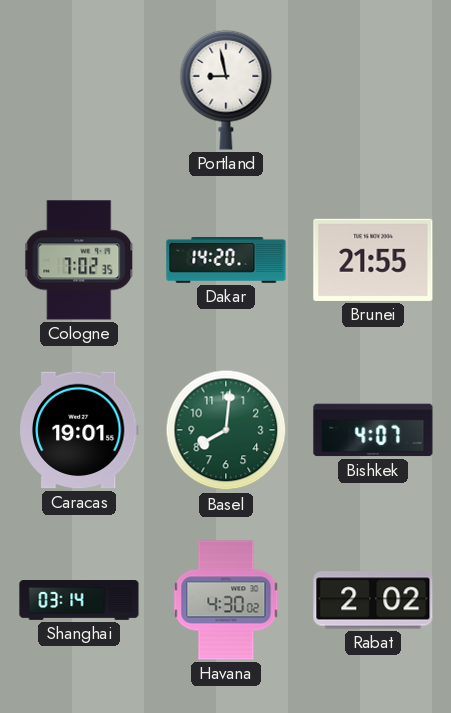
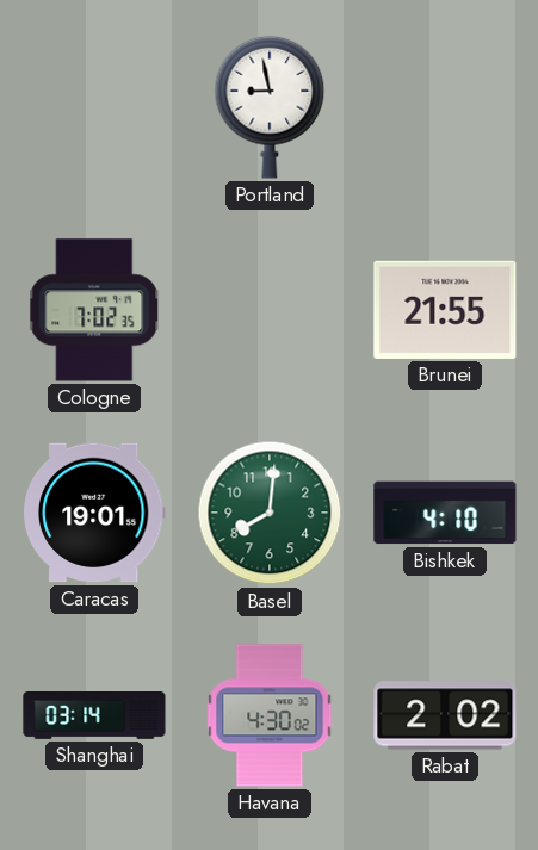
Dakar: 14:20 -> none
Bishkek: 4:07 -> 4:10
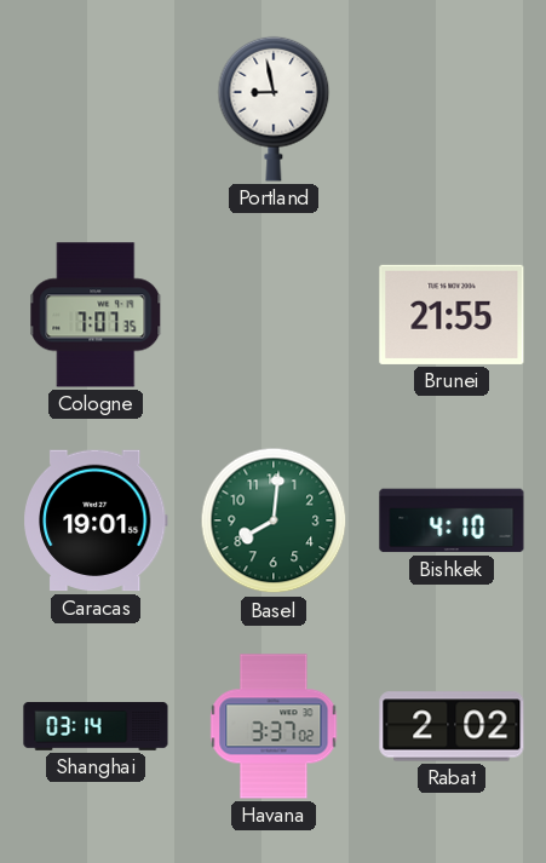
Cologne: 7:02 -> 7:07
Havana: 4:30 -> 3:37
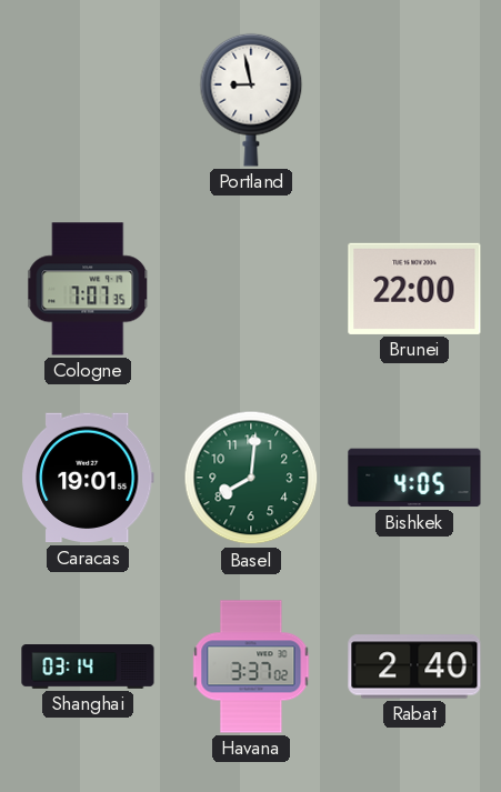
Brunei: 21:55 -> 22:00
Bishkek: 4:10 -> 4:05
Rabat: 2:02 -> 2:40
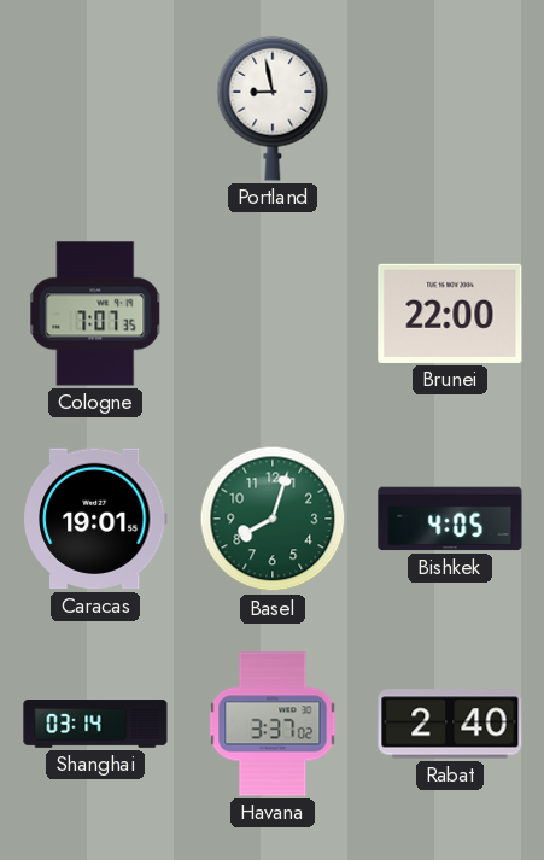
Basel: 8:01 -> 8:03
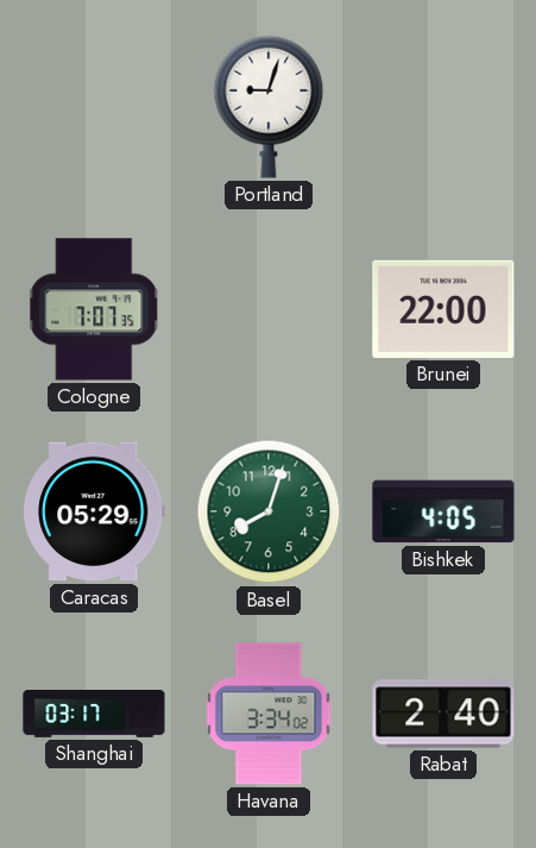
Portland: 8:58 -> 9:03
Caracas: 19:01 -> 05:29
Shanghai: 03:14 -> 03:17
Havana: 3:37 -> 3:34
